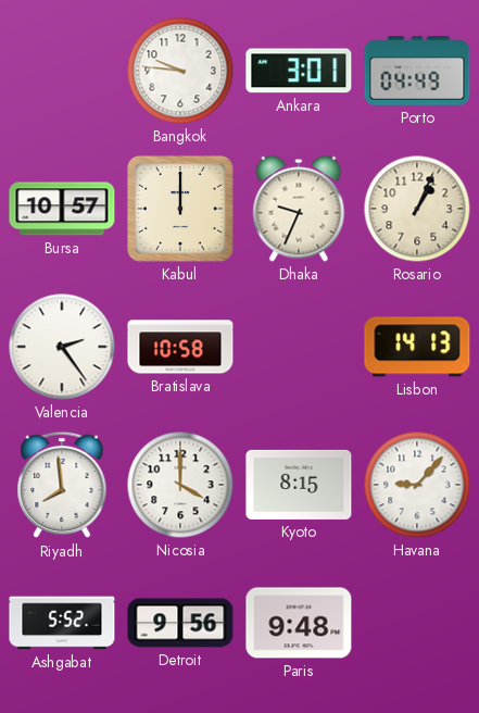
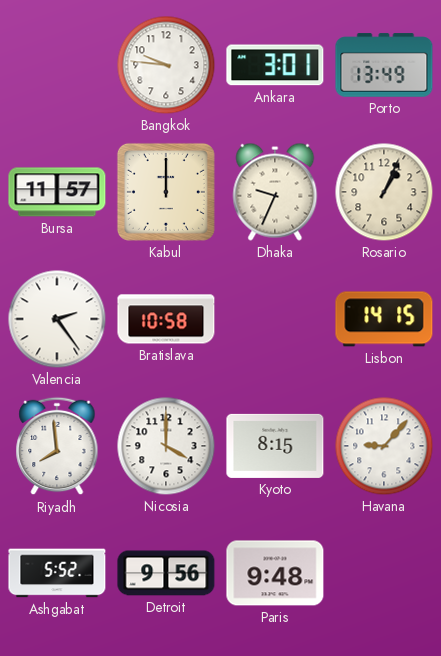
Porto: 04:49 -> 13:49
Bursa: 10:57 -> 11:57
Lisbon: 14:13 -> 14:15
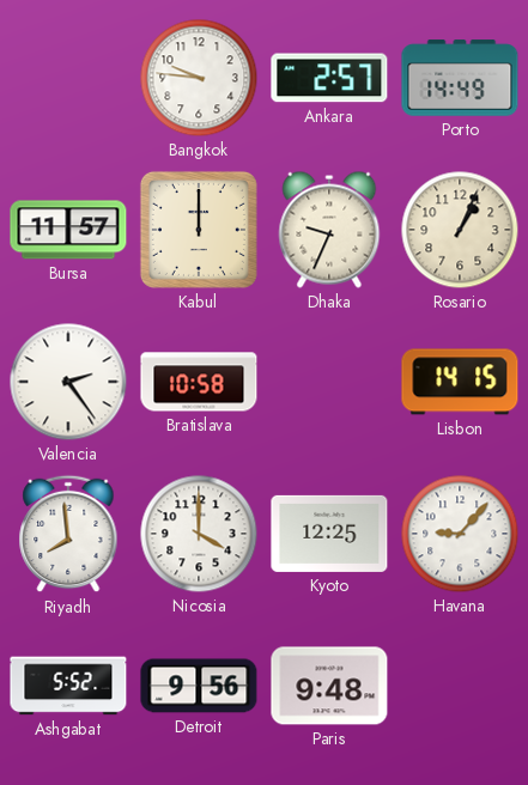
Ankara: 3:01 -> 2:57
Porto: 13:49 -> 14:49
Kyoto: 8:15 -> 12:25
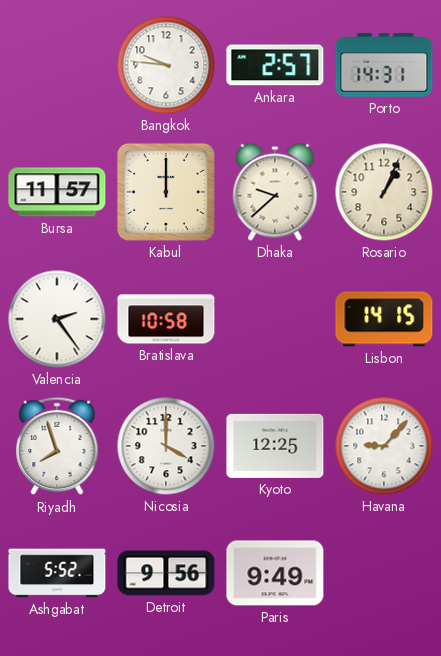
Porto: 14:49 -> 14:31
Dhaka: 9:34 -> 9:38
Riyadh: 7:59 -> 7:57
Paris: 9:48 -> 9:49
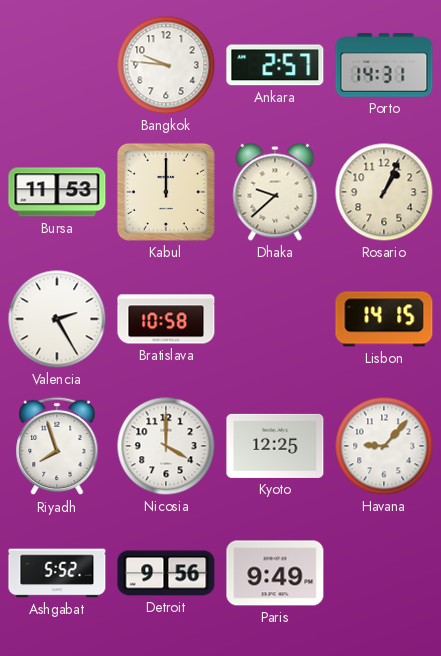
Bursa: 11:57 -> 11:53
Valencia: 2:24 -> 2:25
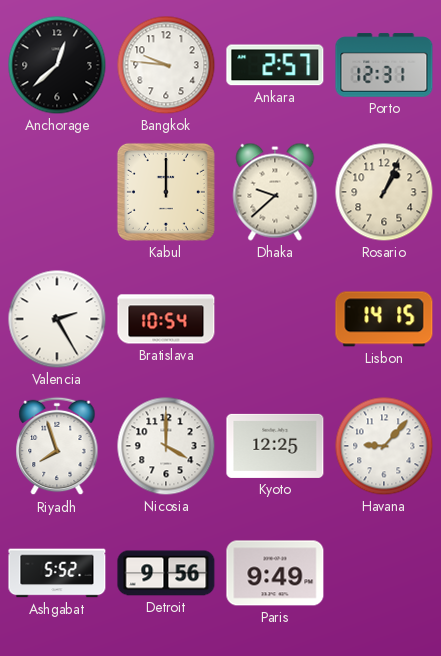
Anchorage: none -> 12:38
Porto: 14:31 -> 12:31
Bursa: 11:53 -> none
Bratislava: 10:58 -> 10:54
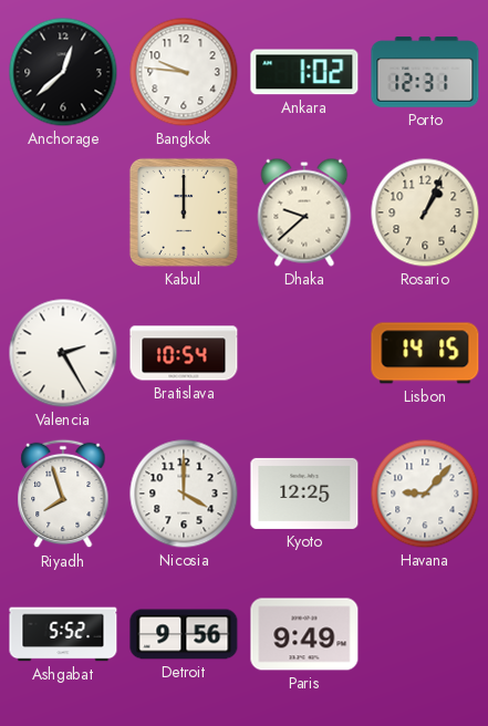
Ankara: 2:57 -> 1:02
